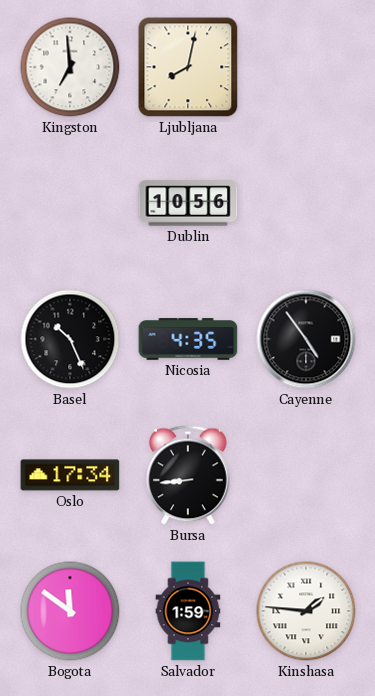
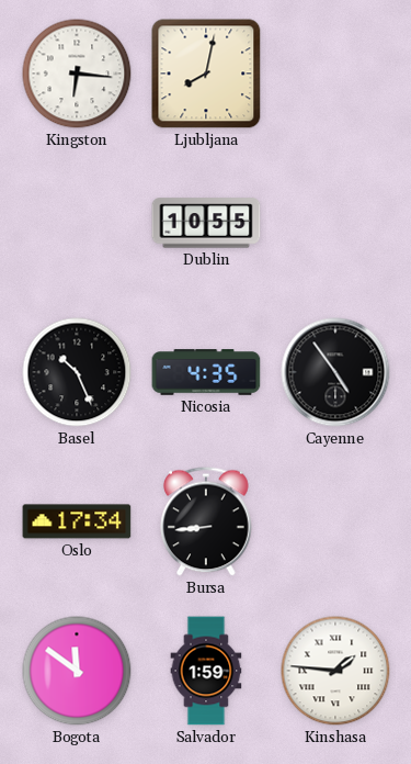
Kingston: 6:59 -> 6:16
Dublin: 10:56 -> 10:55
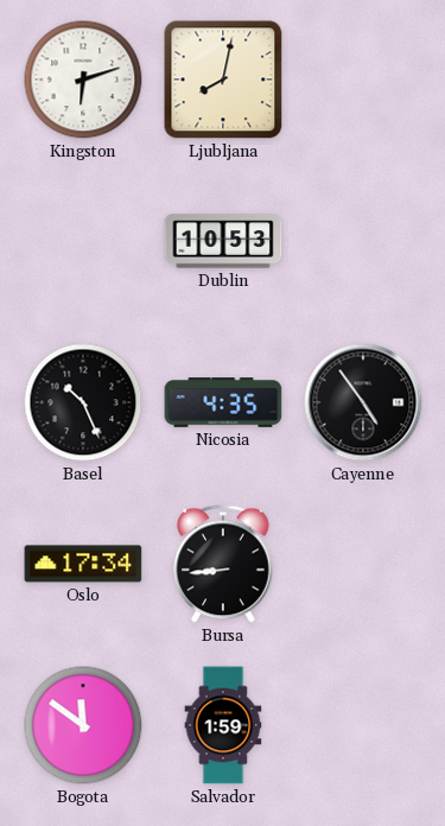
Kingston: 6:16 -> 6:12
Dublin: 10:55 -> 10:53
Kinshasa: 1:46 -> none
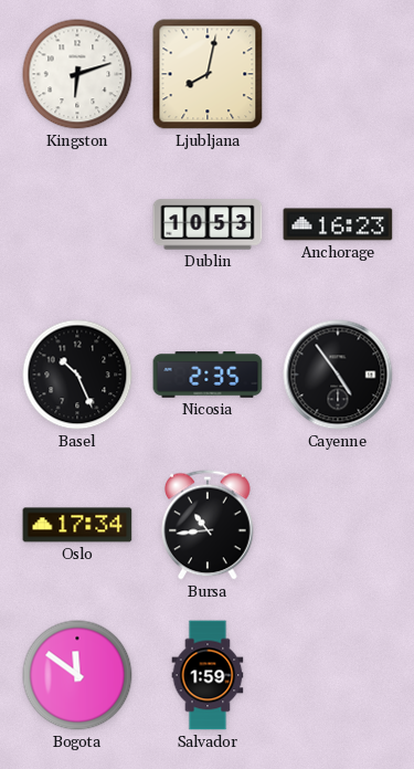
Anchorage: none -> 16:23
Nicosia: 4:35 -> 2:35
Bursa: 8:44 -> 10:44
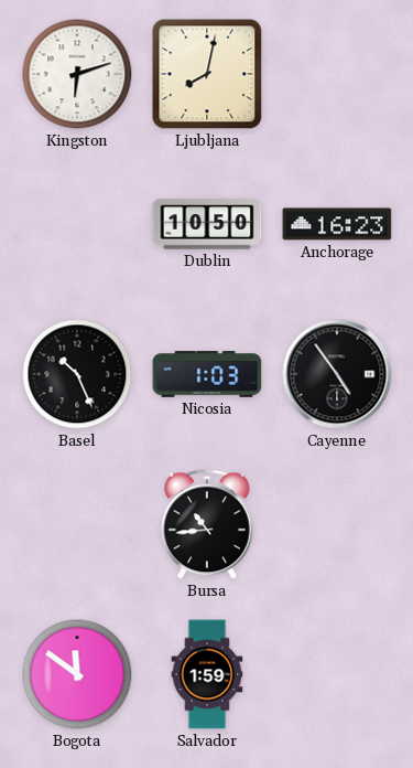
Dublin: 10:53 -> 10:50
Nicosia: 2:35 -> 1:03
Oslo: 17:34 -> none
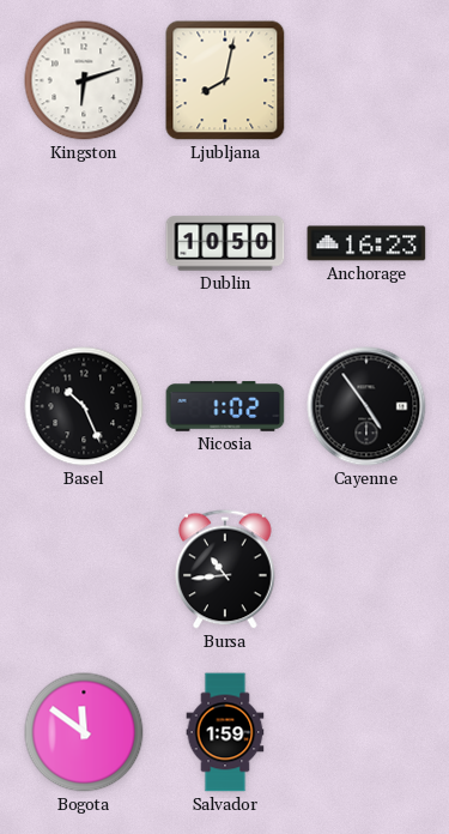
Nicosia: 1:03 -> 1:02
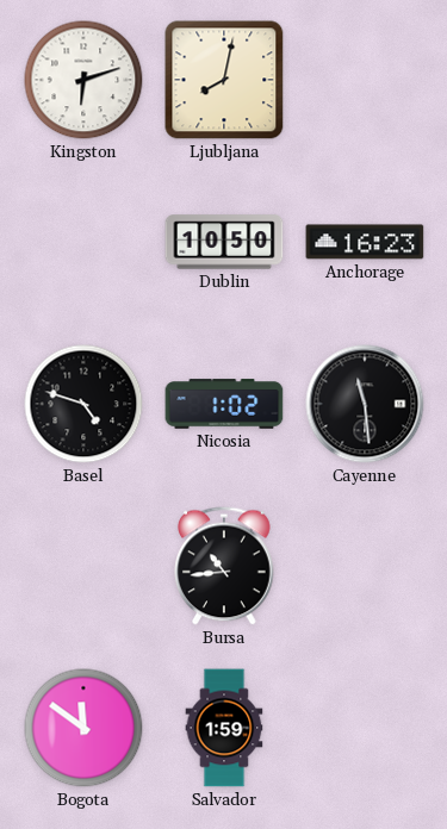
Basel: 10:26 -> 4:48
Cayenne: 4:54 -> 11:29
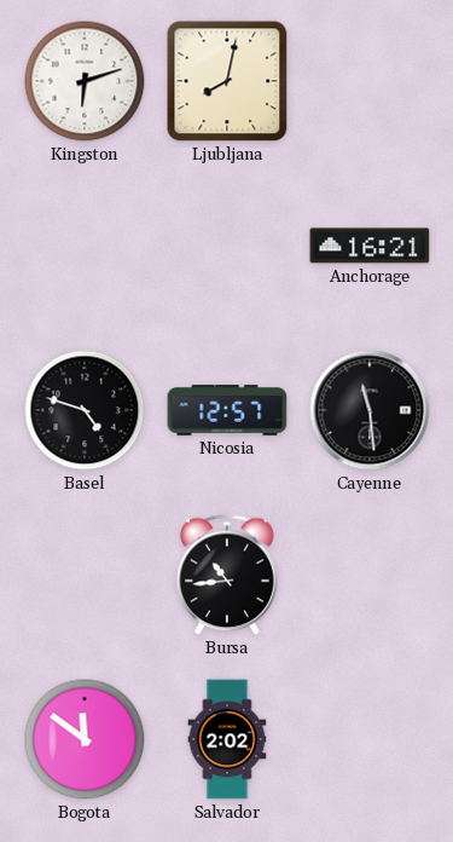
Dublin: 10:50 -> none
Anchorage: 16:23 -> 16:21
Nicosia: 1:02 -> 12:57
Salvador: 1:59 -> 2:02
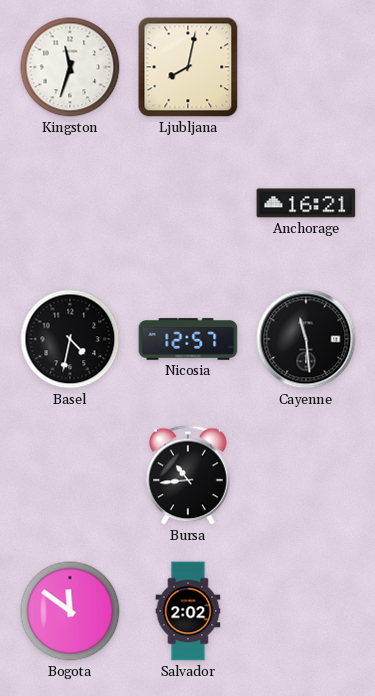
Kingston: 6:12 -> 11:33
Basel: 4:48 -> 4:32
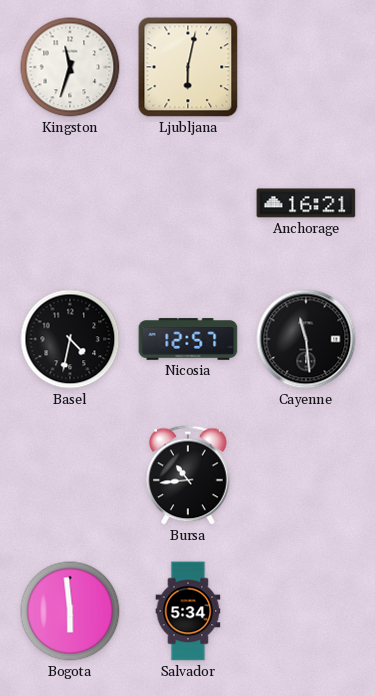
Ljubljana: 8:02 -> 6:02
Bogota: 11:51 -> 5:59
Salvador: 2:02 -> 5:34
